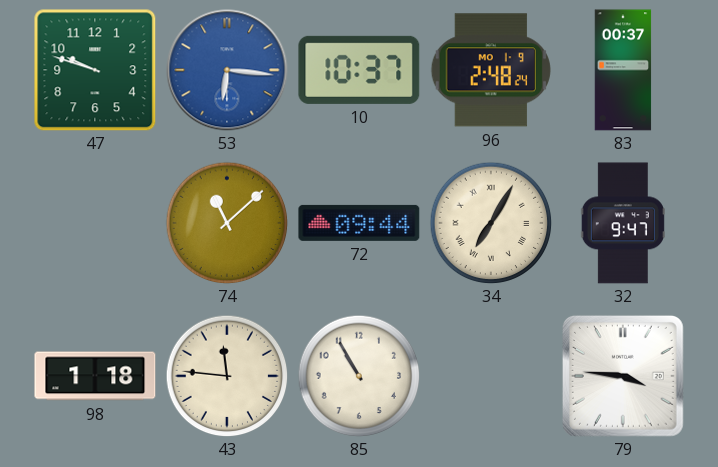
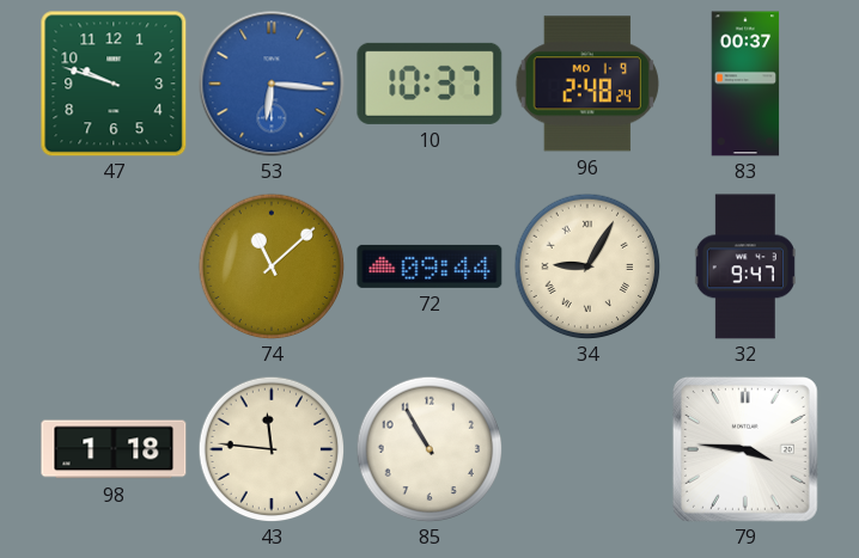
34: 7:05 -> 9:05
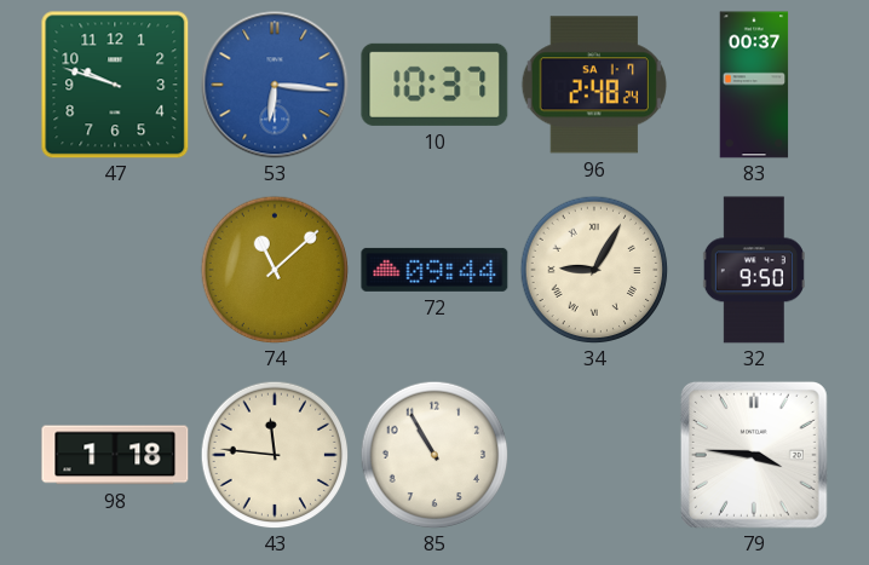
96 date: MO 1-9 -> SA 1-7
32: 9:47 -> 9:50
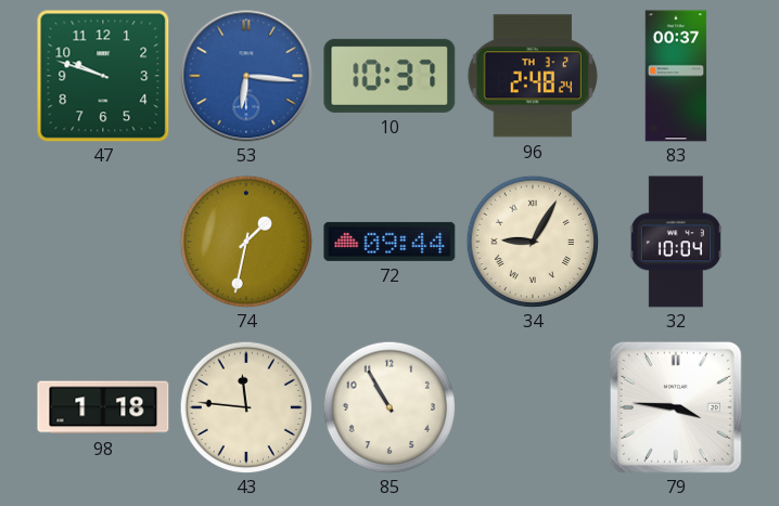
96 date: SA 1-7 -> TH 3-2
74: 11:08 -> 1:32
32: 9:50 -> 10:04
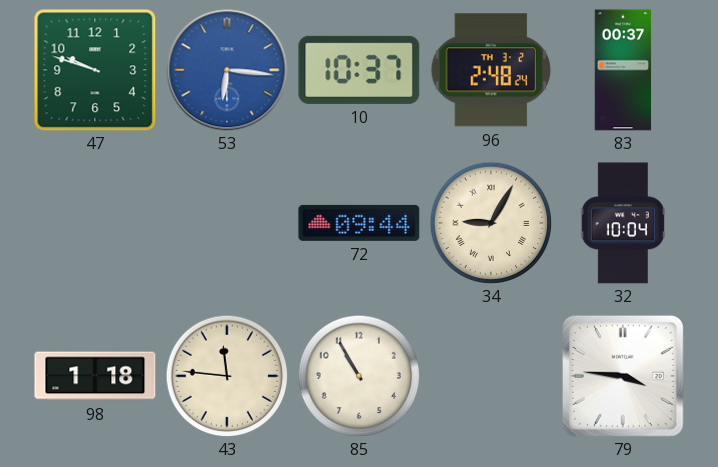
74: 1:32 -> none
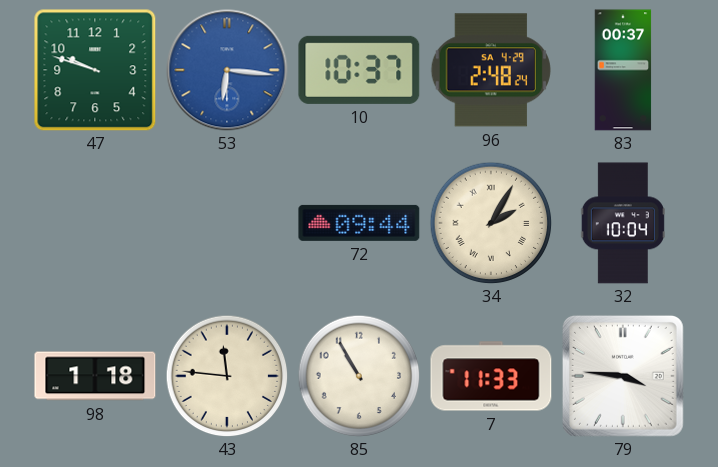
96 date: TH 3-2 -> SA 4-29
34: 9:05 -> 2:05
7: none -> 11:33
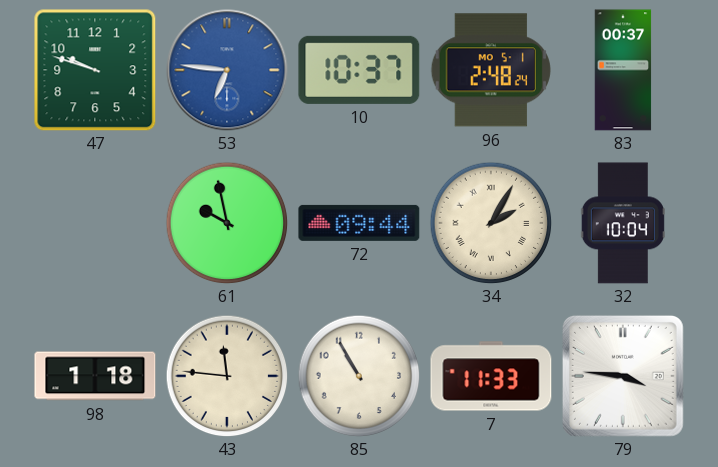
53: 6:16 -> 6:46
96 date: SA 4-29 -> MO 5-1
61: none -> 9:58
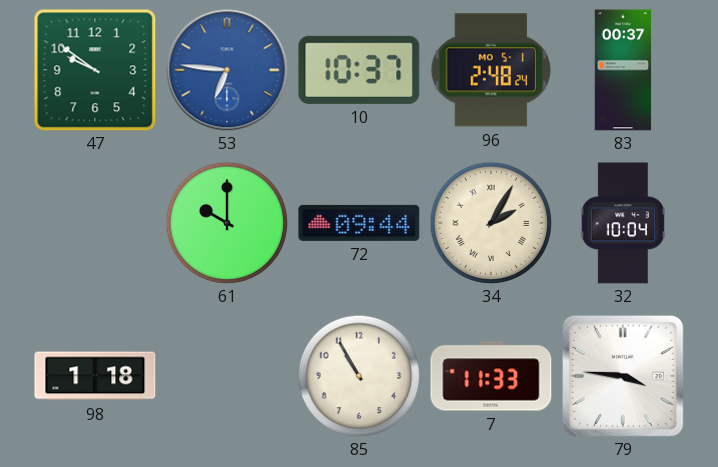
47: 9:48 -> 9:51
61: 9:58 -> 10:00
43: 11:46 -> none
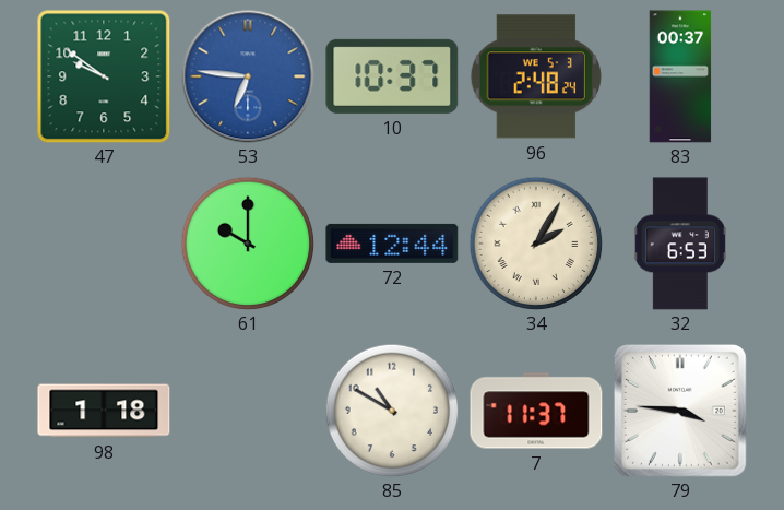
96 date: MO 5-1 -> WE 5-3
72: 09:44 -> 12:44
32: 10:04 -> 6:53
85: 10:55 -> 10:50
7: 11:33 -> 11:37
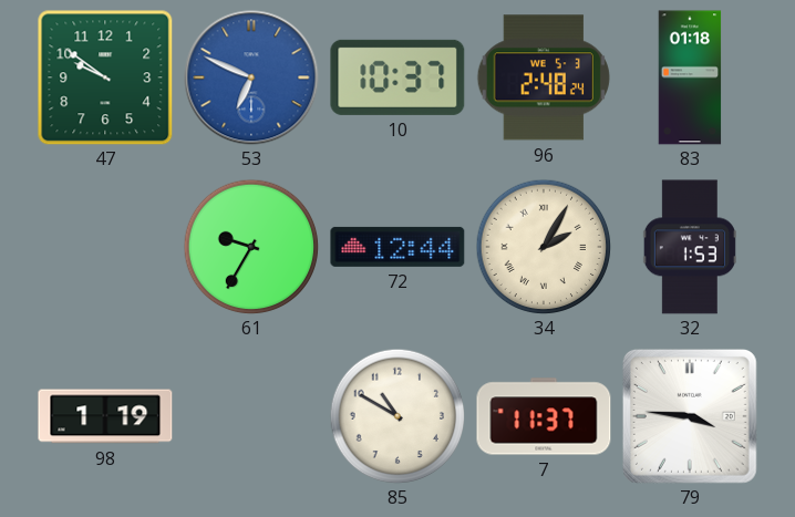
53: 6:46 -> 6:49
83: 00:37 -> 01:18
61: 10:00 -> 9:35
32: 6:53 -> 1:53
98: 1:18 -> 1:19
